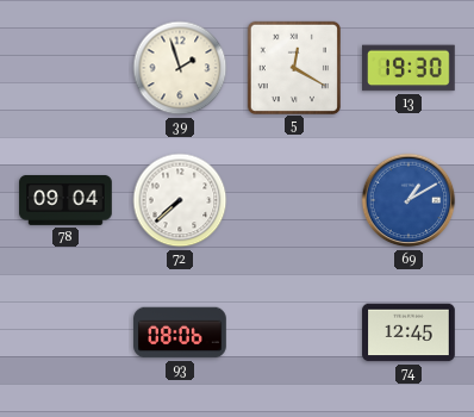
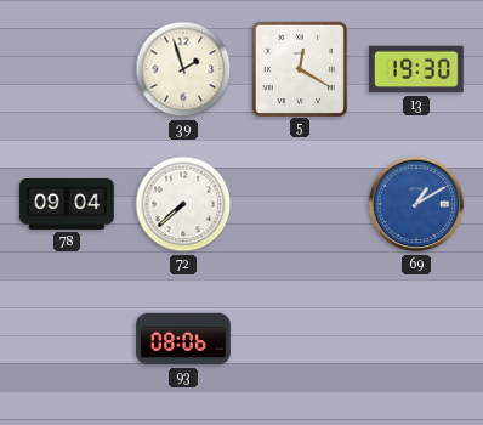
74: 12:45 -> none
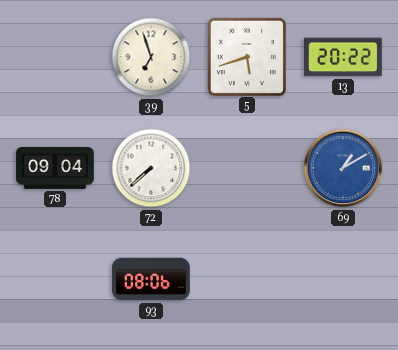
39: 1:57 -> 6:57
5: 12:20 -> 5:42
13: 19:30 -> 20:22
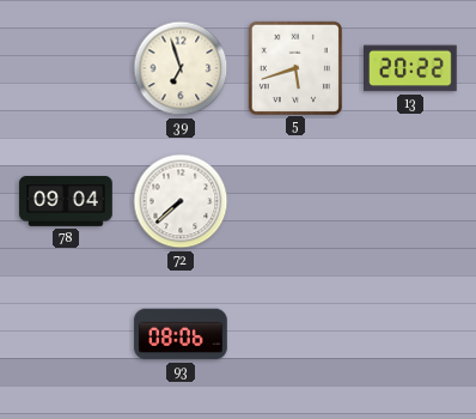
69: 1:10 -> none
